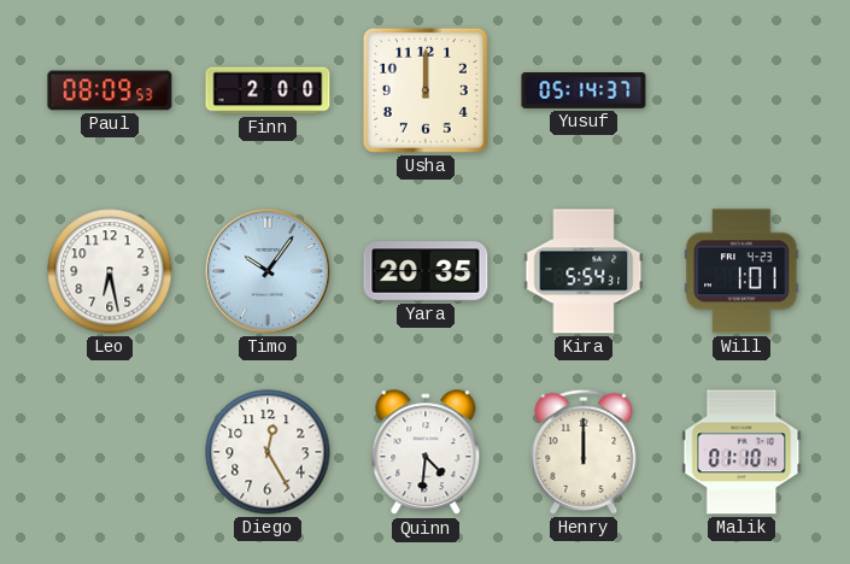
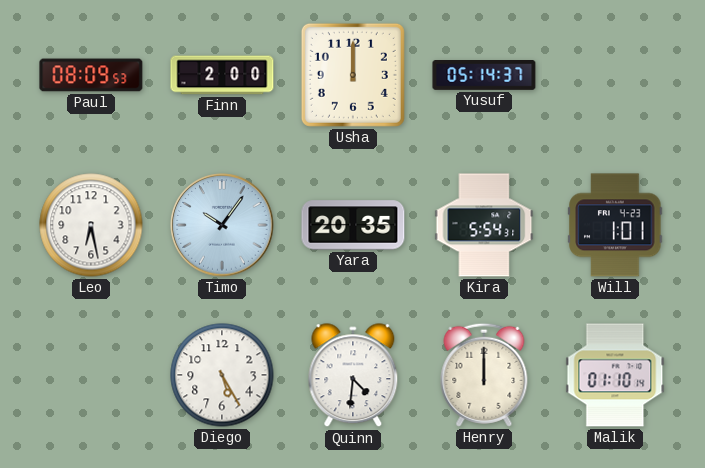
Diego: 12:25 -> 5:25
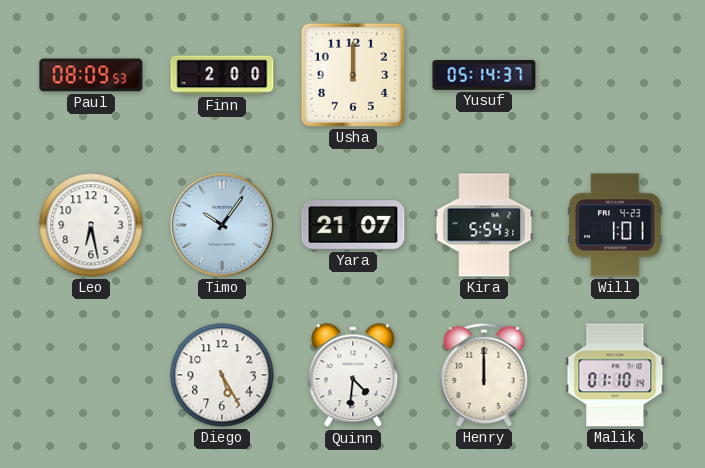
Yara: 20:35 -> 21:07
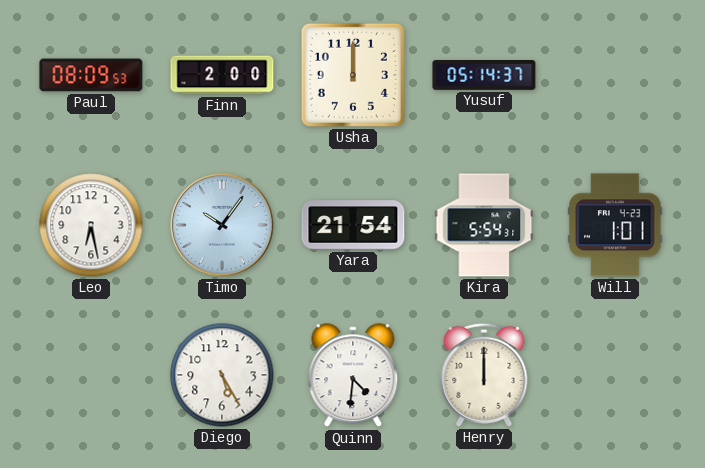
Yara: 21:07 -> 21:54
Malik: 01:10 -> none
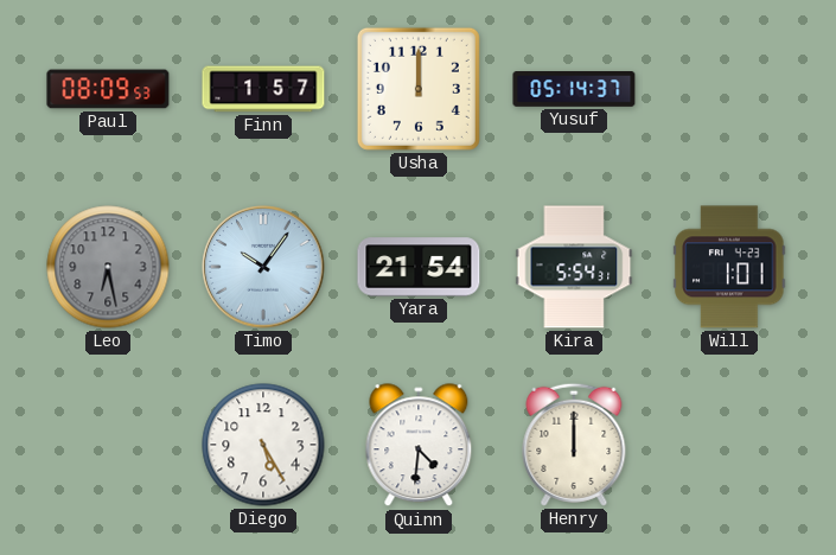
Finn: 2:00 -> 1:57
Leo dial: white -> grey
